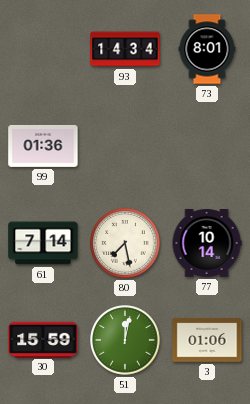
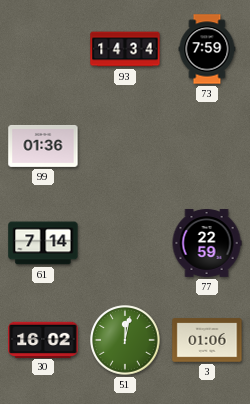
73: 8:01 -> 7:59
80: 7:28 -> none
77: 10:14 -> 22:59
30: 15:59 -> 16:02
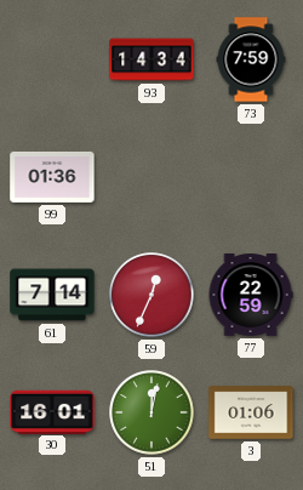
59: none -> 12:34
30: 16:02 -> 16:01
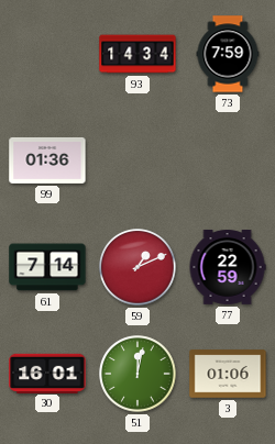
59: 12:34 -> 1:11
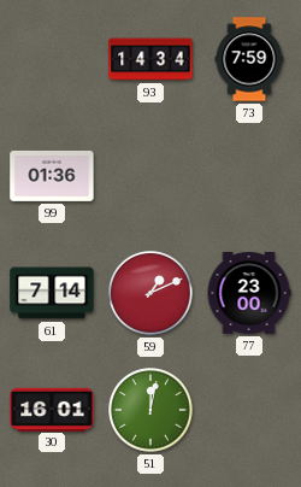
77: 22:59 -> 23:00
3: 01:06 -> none
